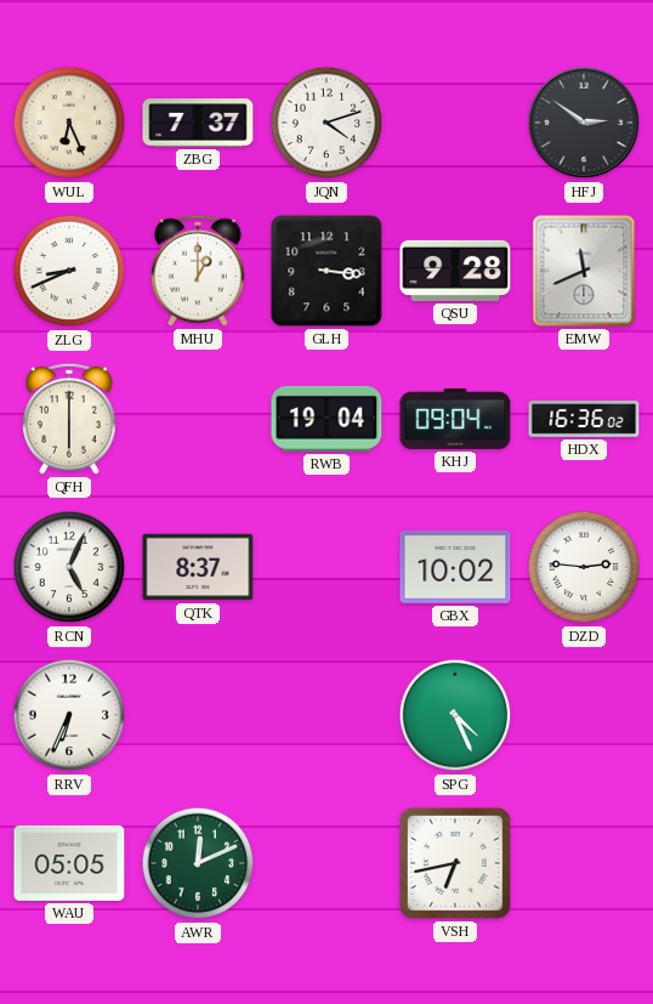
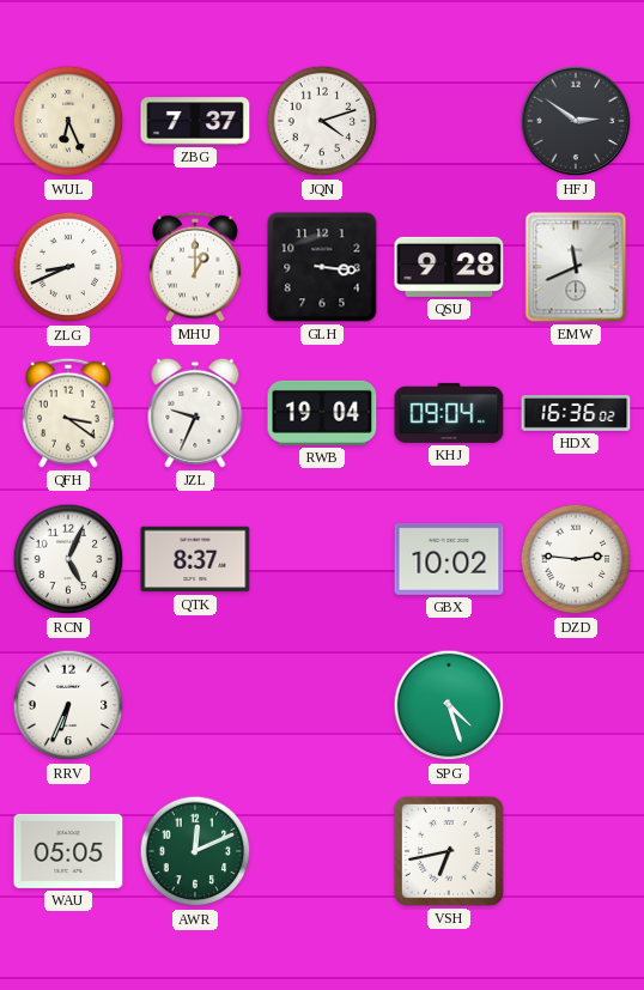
QFH: 6:00 -> 3:21
JZL: none -> 9:34
SPG: 4:26 -> 4:27
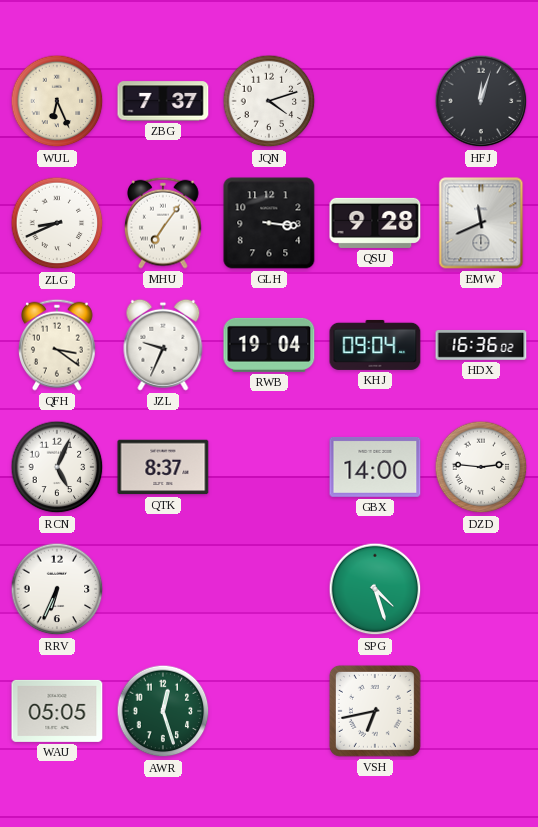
HFJ: 2:51 -> 12:03
MHU: 1:00 -> 7:06
GBX: 10:02 -> 14:00
AWR: 12:11 -> 12:27
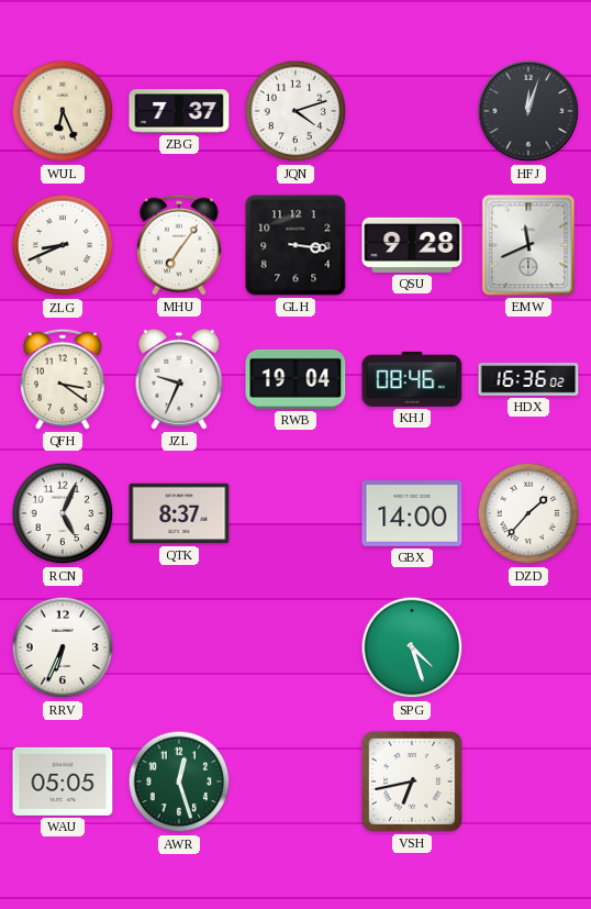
KHJ: 09:04 -> 08:46
DZD: 2:46 -> 1:37
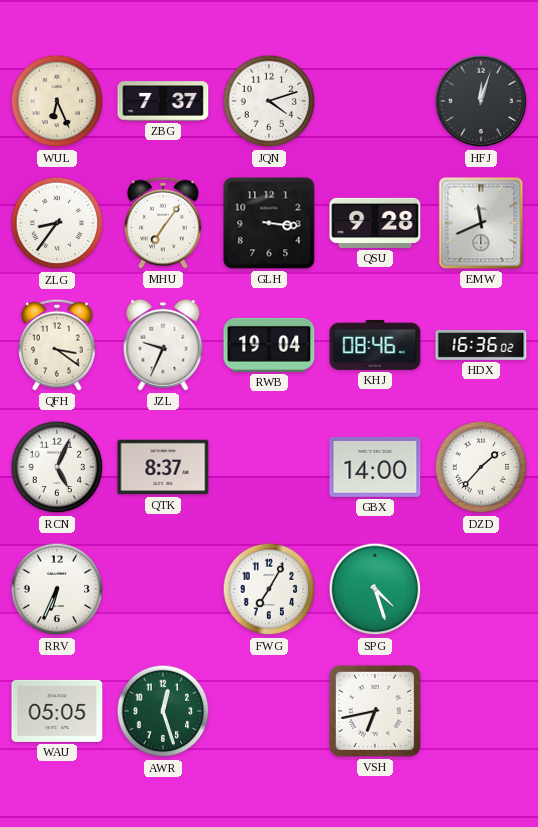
ZLG: 8:41 -> 8:36
FWG: none -> 7:05
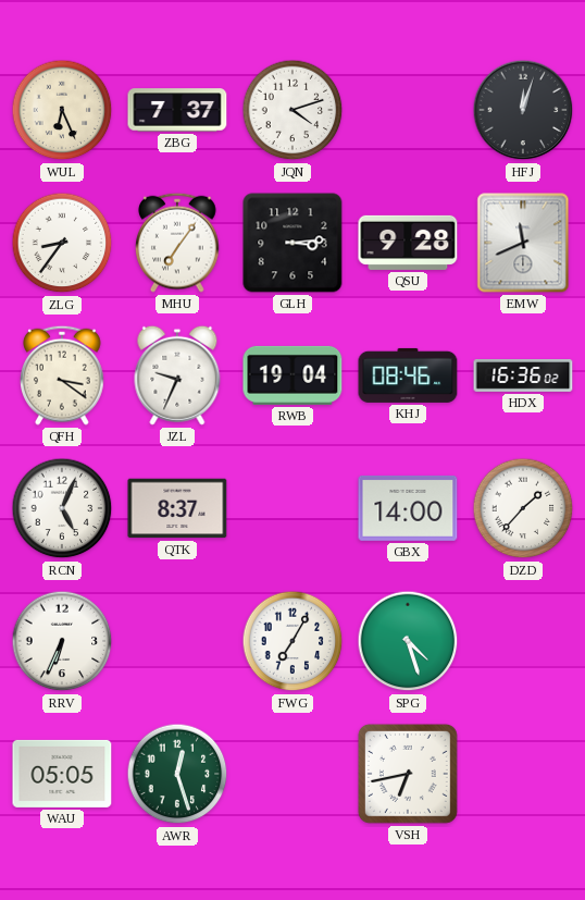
GLH: 3:16 -> 3:14
